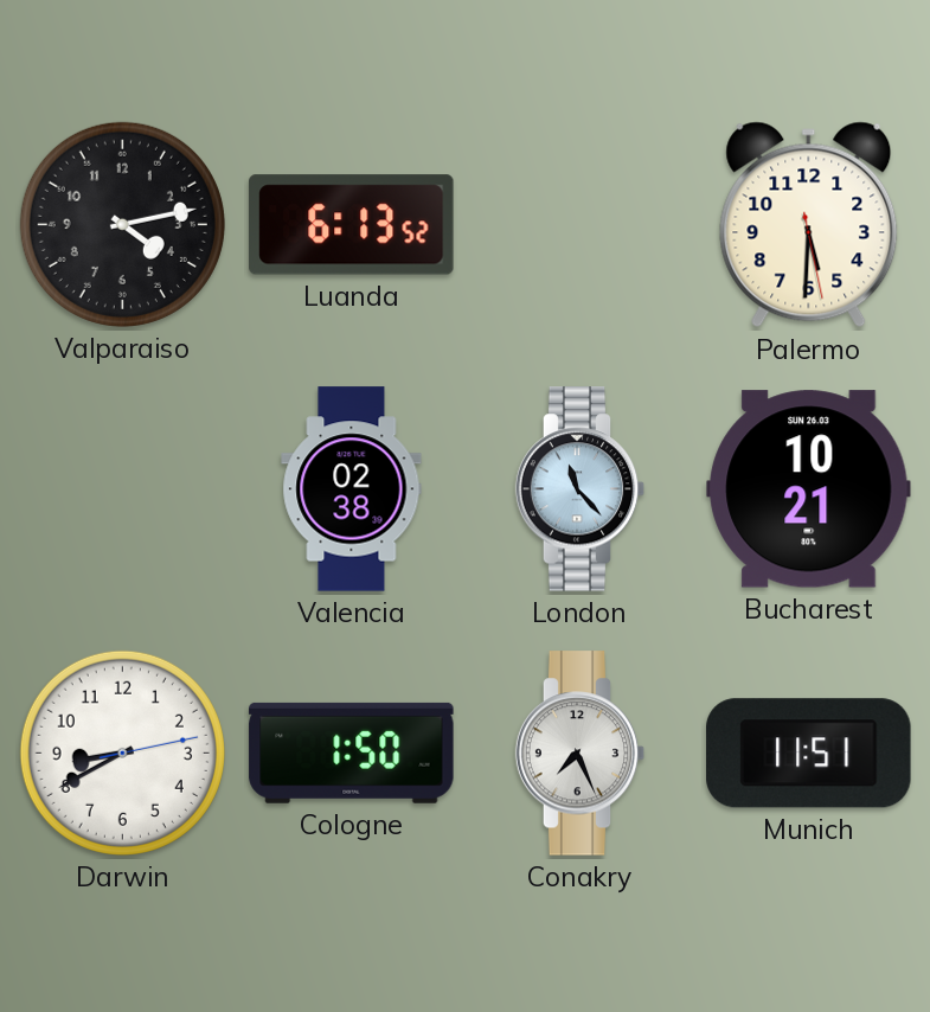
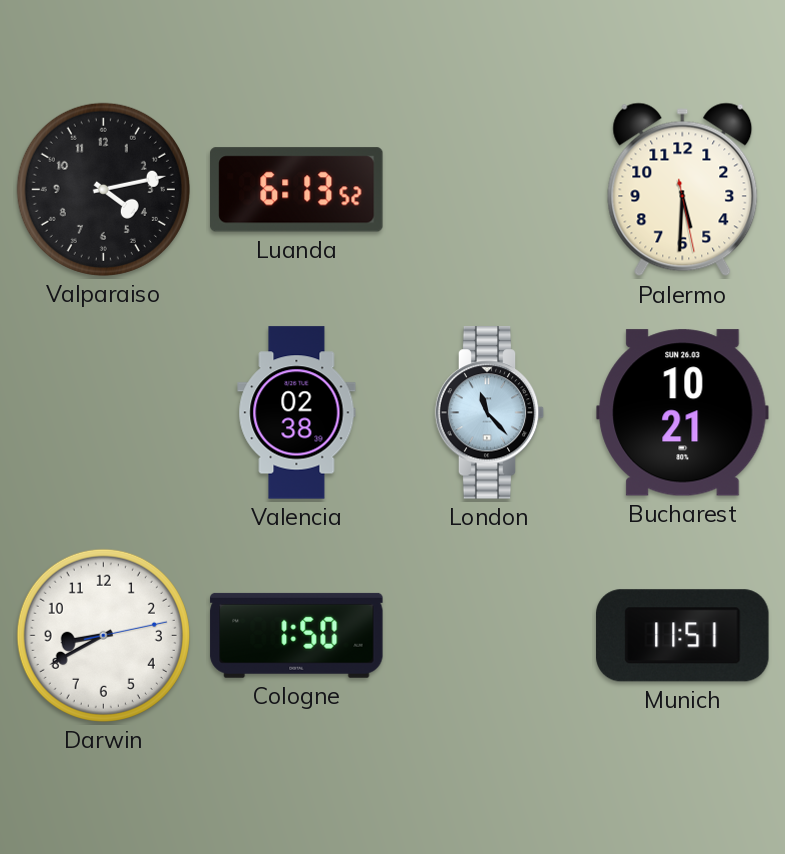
Conakry: 7:26 -> none
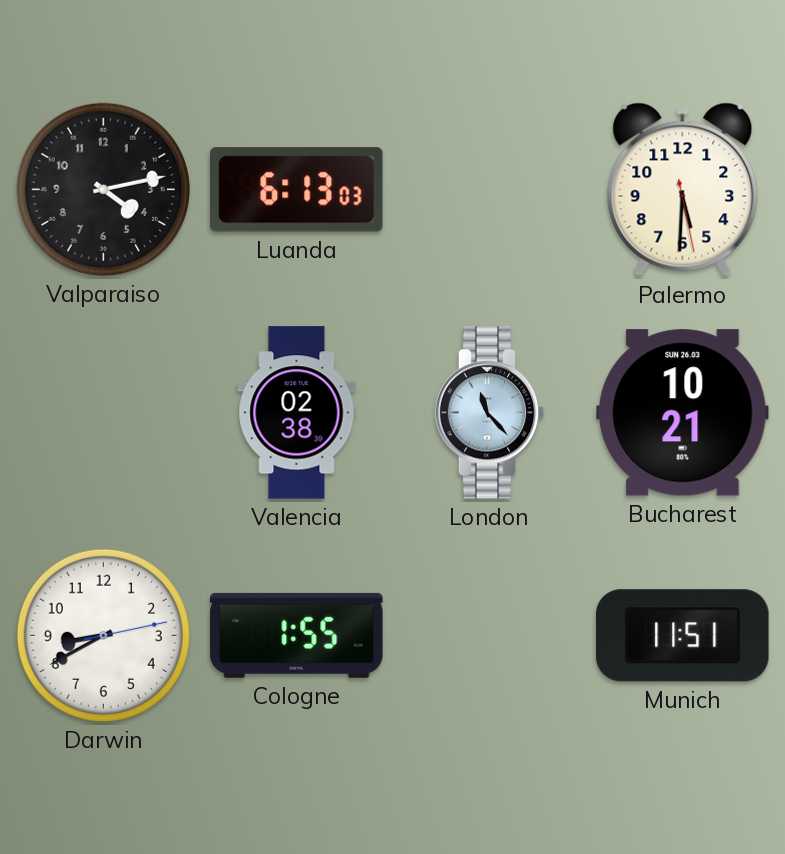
Luanda: 6:13:52 -> 6:13:03
Cologne: 1:50 -> 1:55
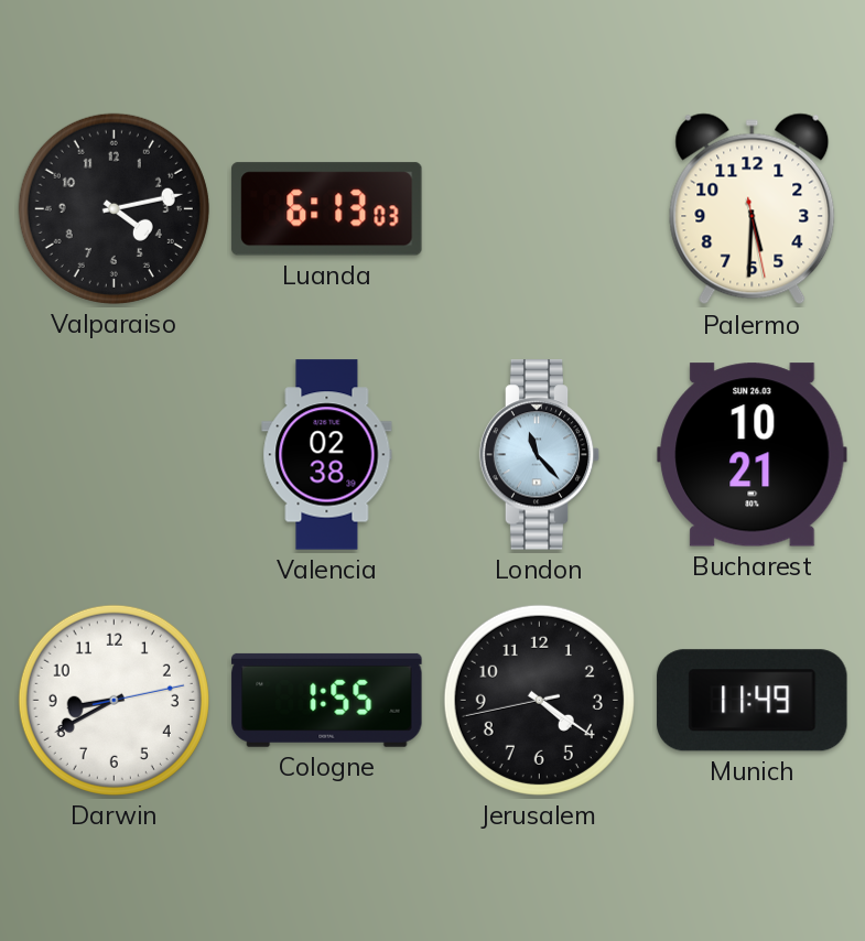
Jerusalem: none -> 4:20
Munich: 11:51 -> 11:49
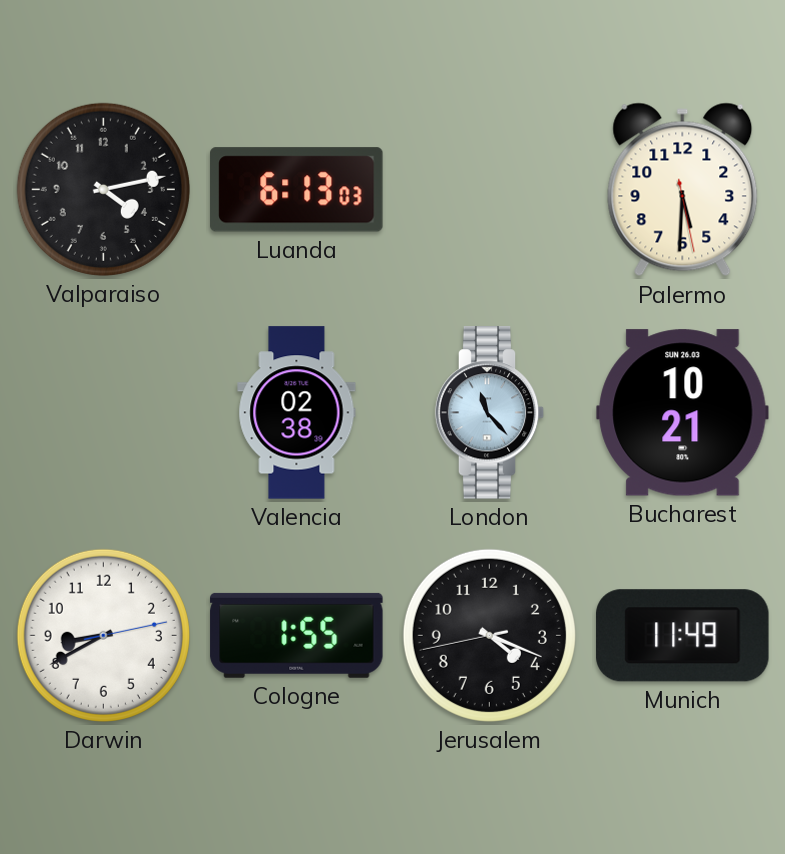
Jerusalem: 4:20 -> 4:18
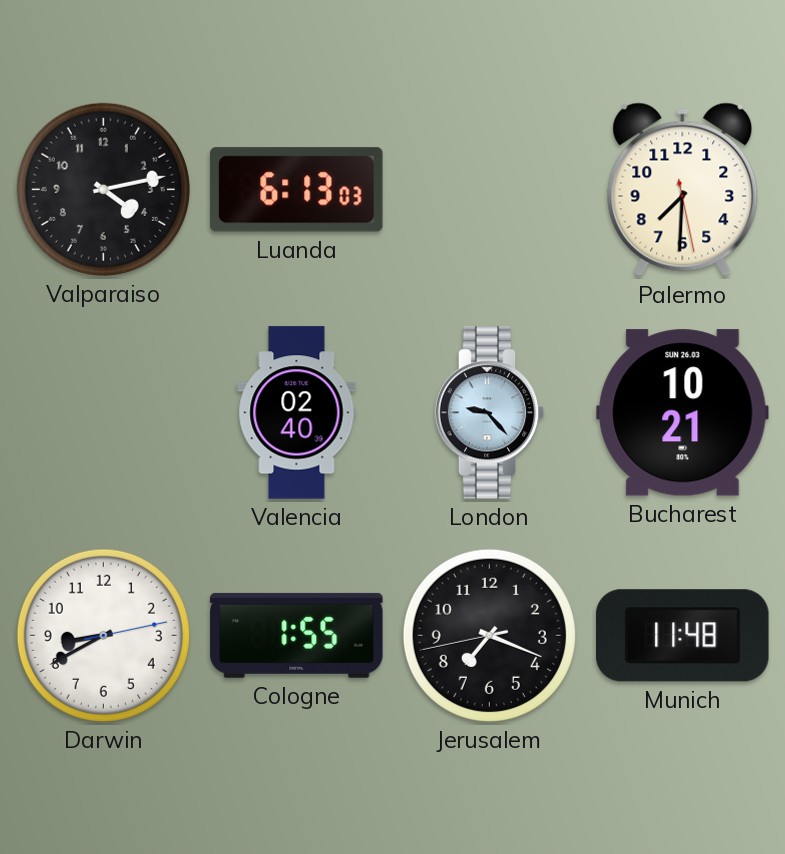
Palermo: 5:30 -> 7:30
Valencia: 02:38 -> 02:40
London: 11:23 -> 9:23
Jerusalem: 4:18 -> 7:18
Munich: 11:49 -> 11:48
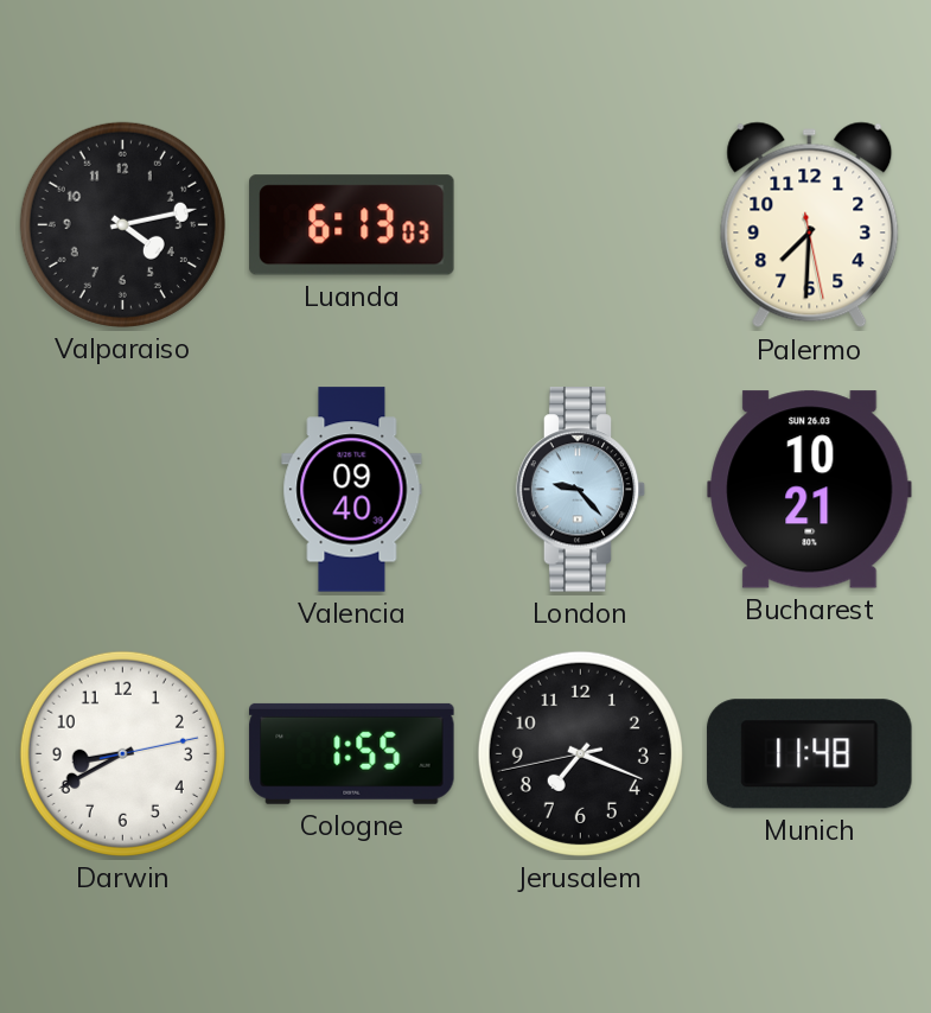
Valencia: 02:40 -> 09:40
